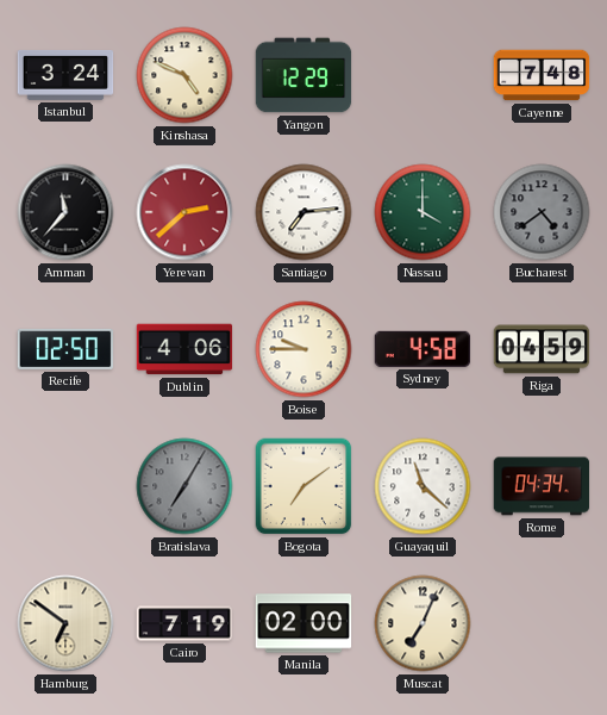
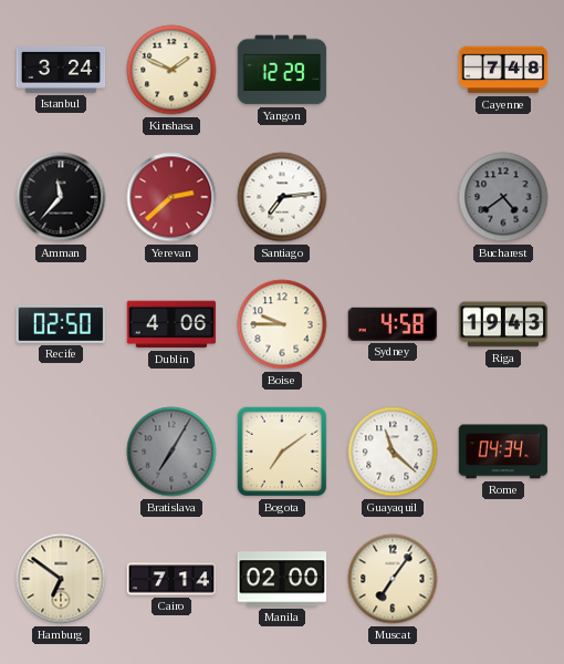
Kinshasa: 4:49 -> 1:49
Nassau: 4:00 -> none
Riga: 04:59 -> 19:43
Cairo: 7:19 -> 7:14
Muscat: 7:04 -> 7:06
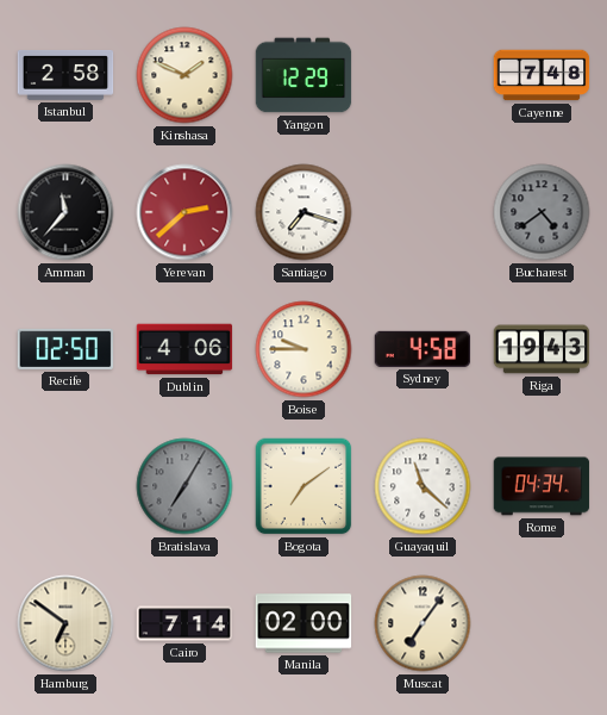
Istanbul: 3:24 -> 2:58
Santiago: 7:14 -> 7:18
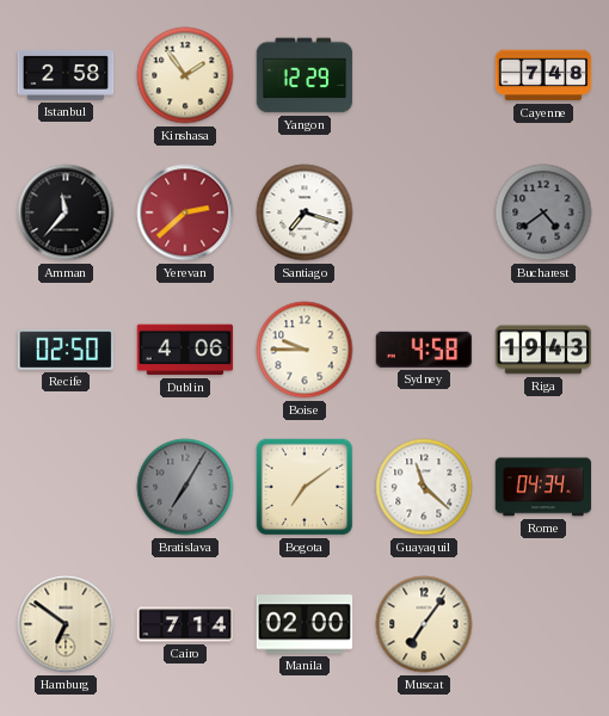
Kinshasa: 1:49 -> 1:54
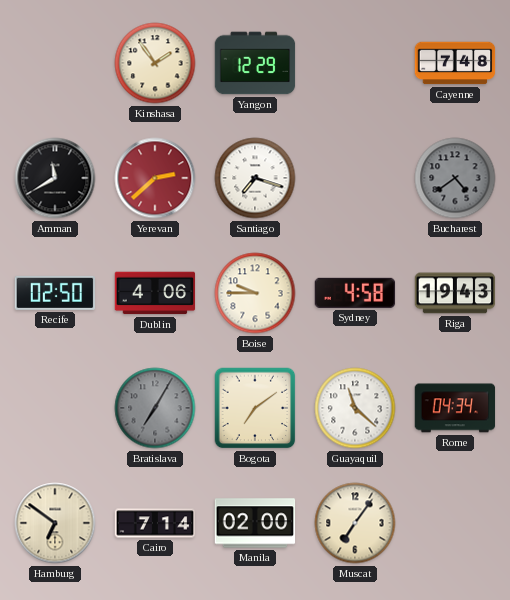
Istanbul: 2:58 -> none
Amman: 11:37 -> 11:40
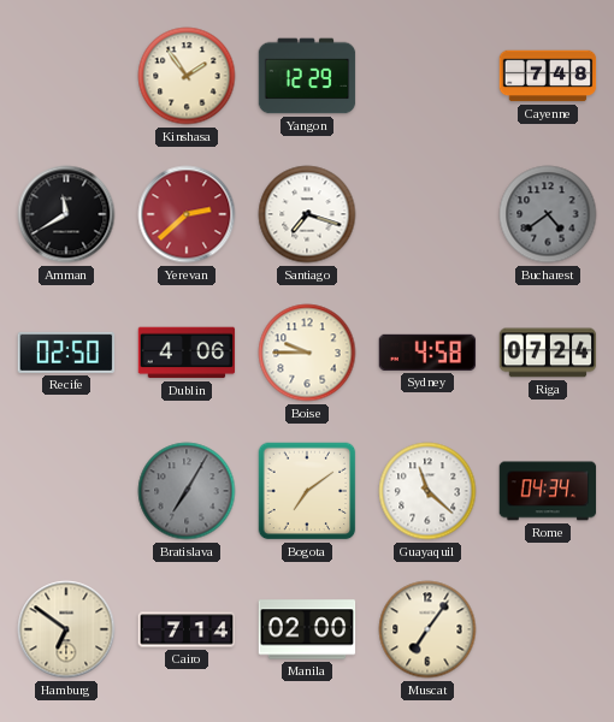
Riga: 19:43 -> 07:24
